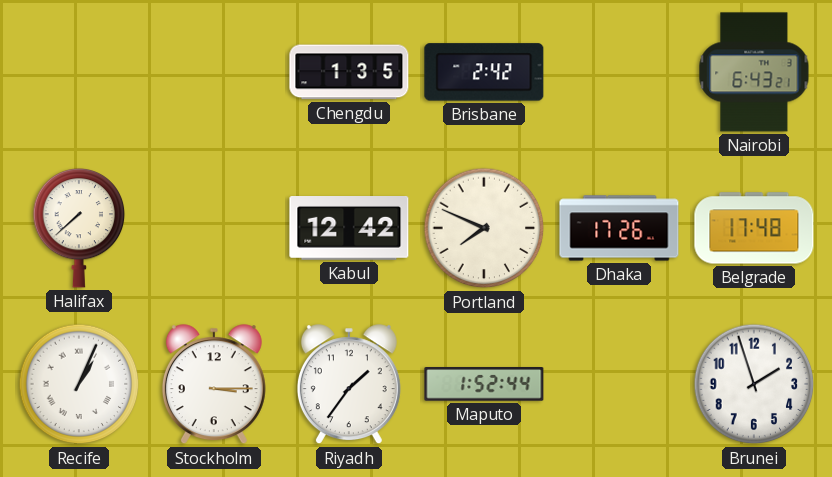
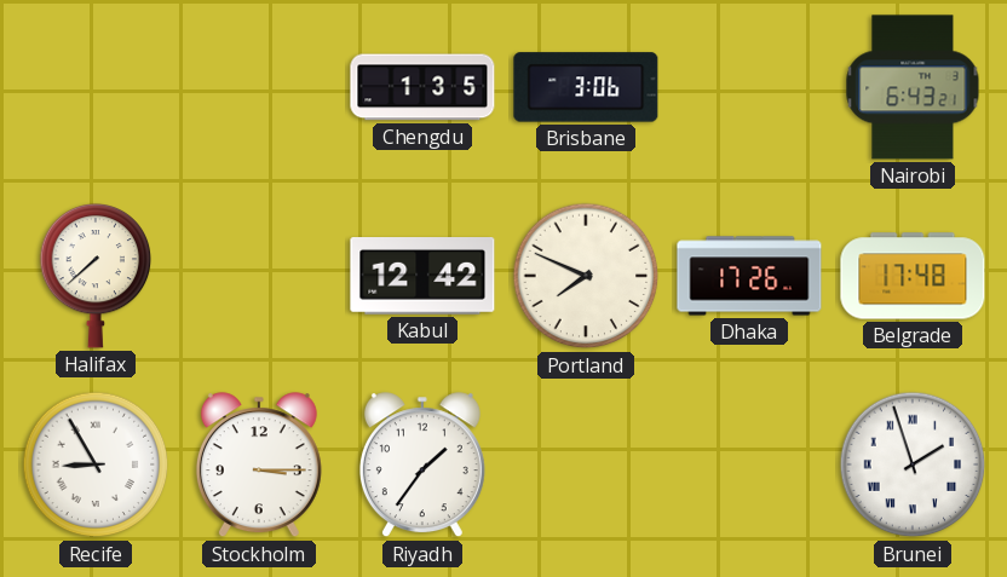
Brisbane: 2:42 -> 3:06
Recife: 1:04 -> 8:55
Maputo: 1:52 -> none
Brunei numerals: Arabic -> Roman
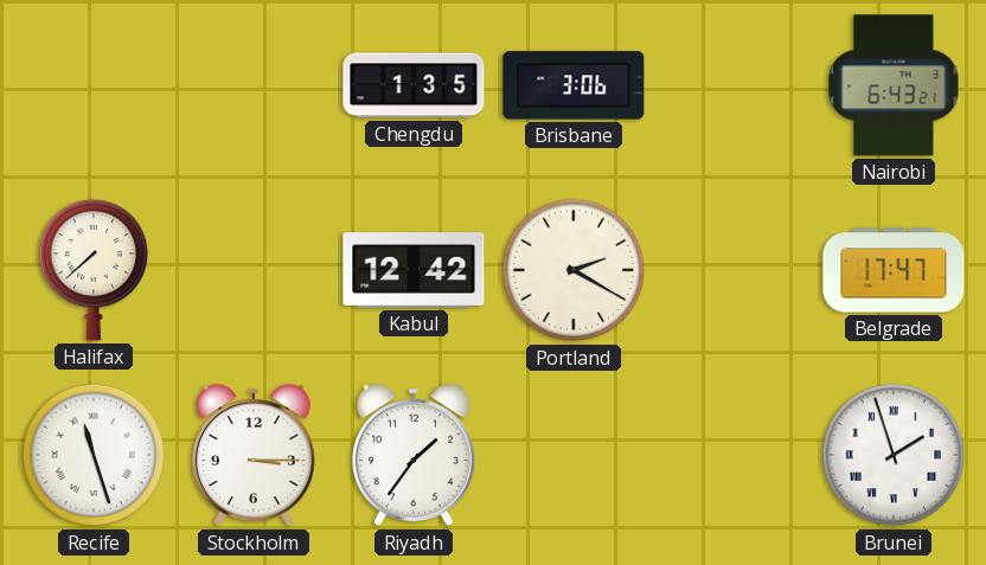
Portland: 7:49 -> 2:20
Dhaka: 17:26 -> none
Belgrade: 17:48 -> 17:47
Recife: 8:55 -> 11:27
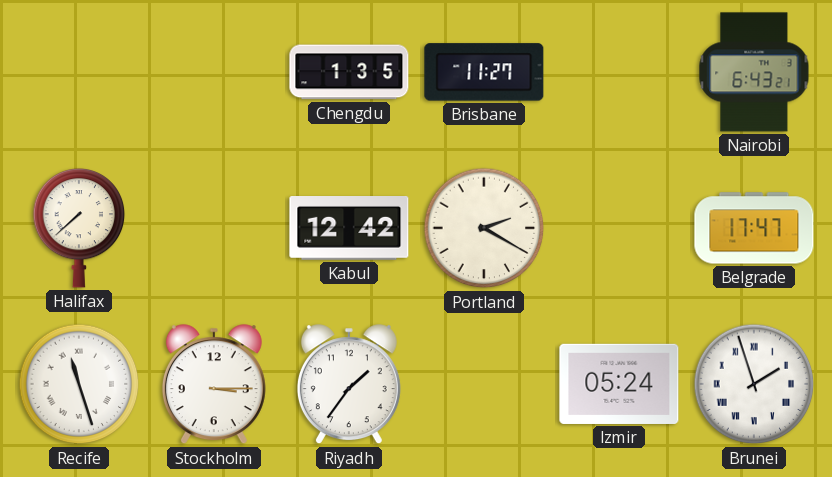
Brisbane: 3:06 -> 11:27
Izmir: none -> 05:24
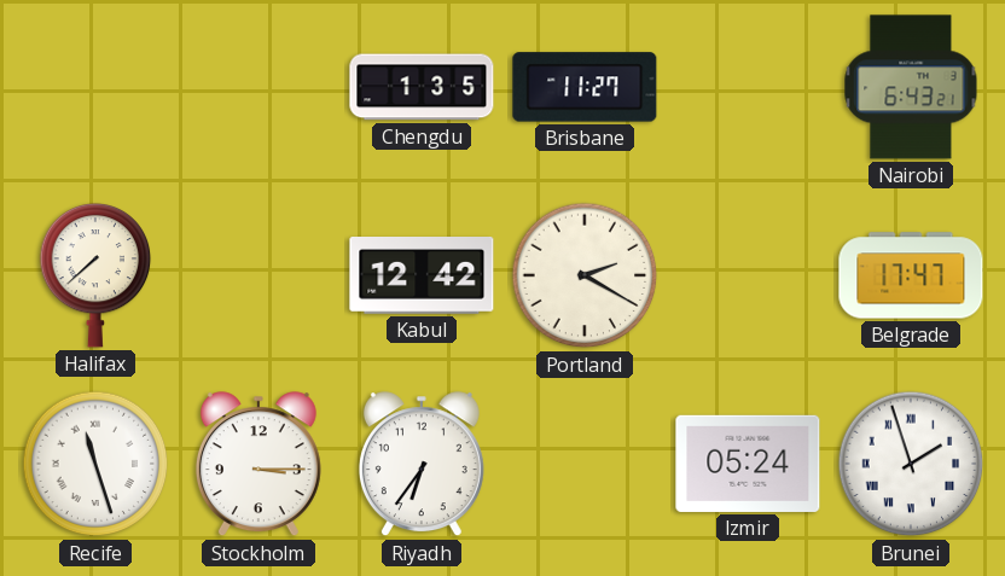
Riyadh: 1:36 -> 6:36
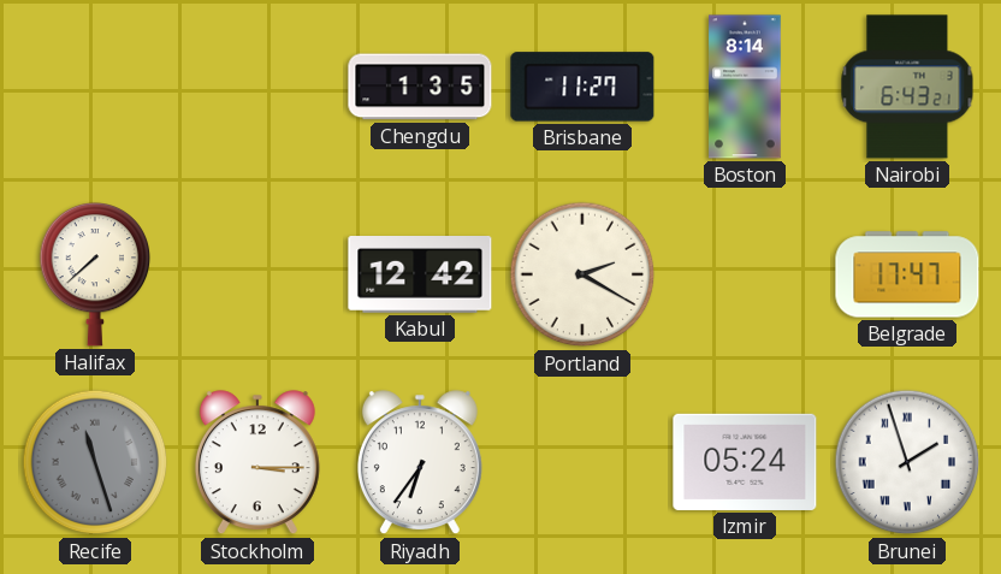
Boston: none -> 8:14
Recife dial: white -> grey
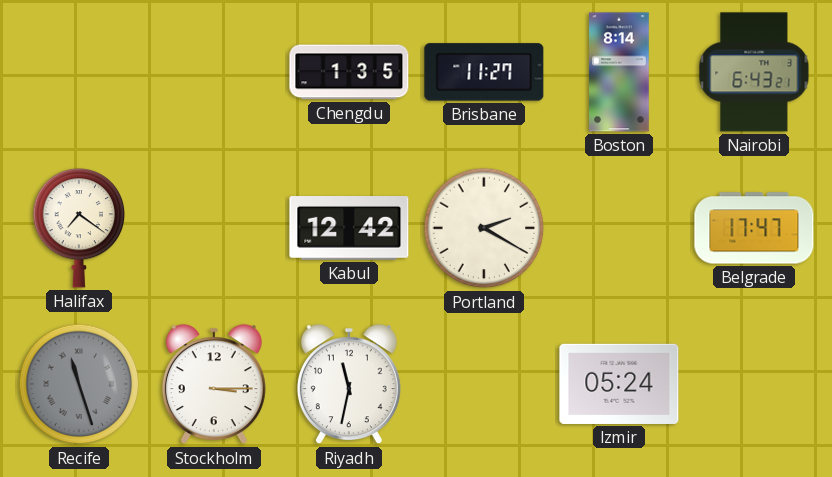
Halifax: 7:38 -> 7:21
Riyadh: 6:36 -> 11:32
Brunei: 1:57 -> none
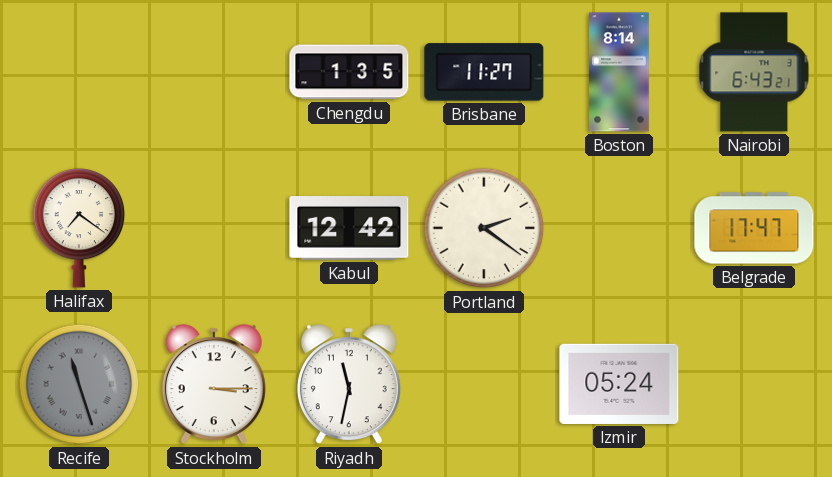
Portland: 2:20 -> 2:21
